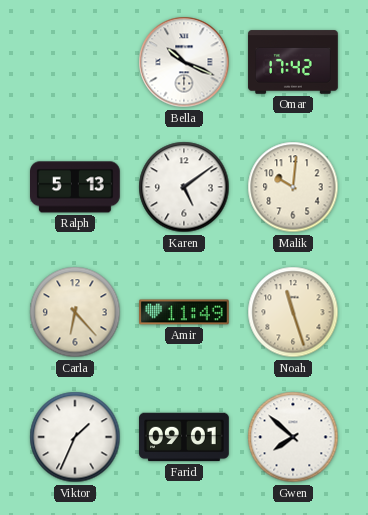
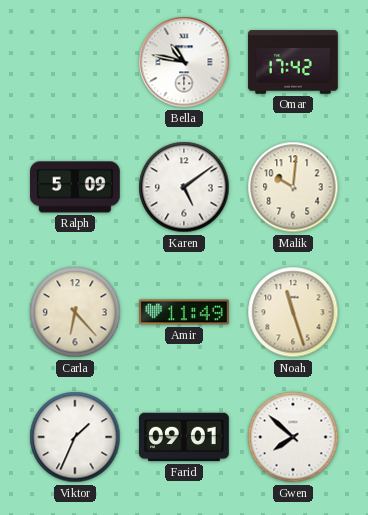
Bella: 10:19 -> 10:47
Ralph: 5:13 -> 5:09
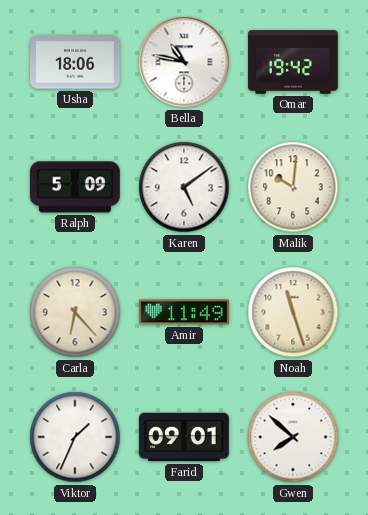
Usha: none -> 18:06
Omar: 17:42 -> 19:42
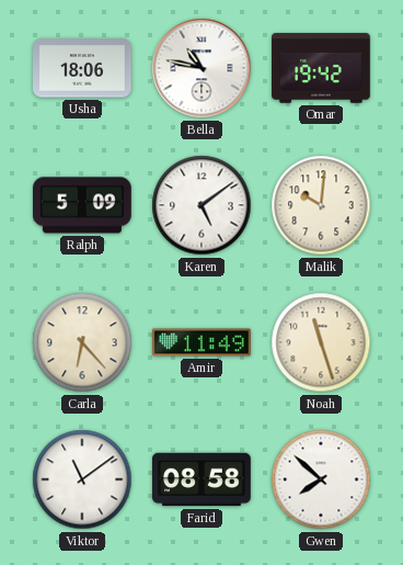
Viktor: 1:34 -> 11:09
Farid: 09:01 -> 08:58
